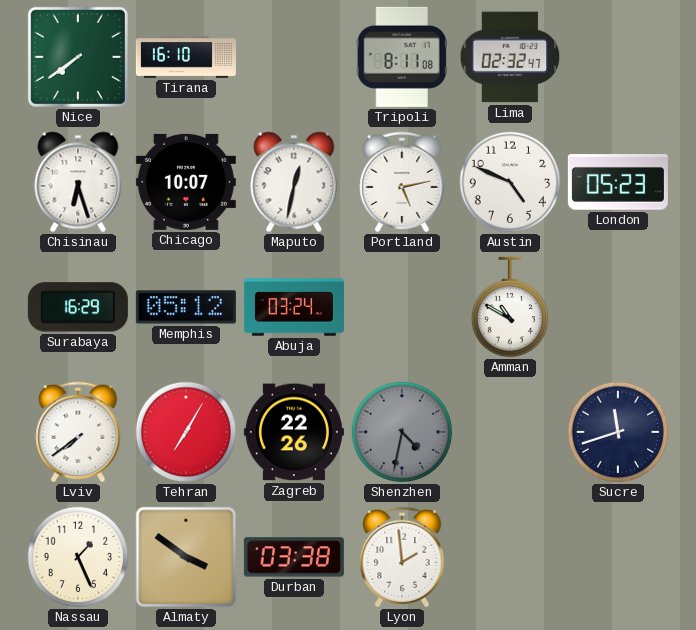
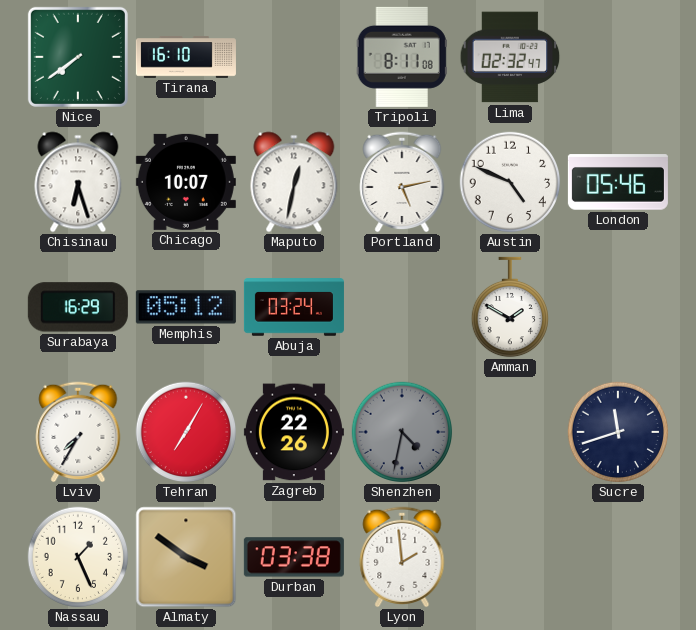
London: 05:23 -> 05:46
Amman: 10:50 -> 1:50
Lviv: 7:39 -> 7:35
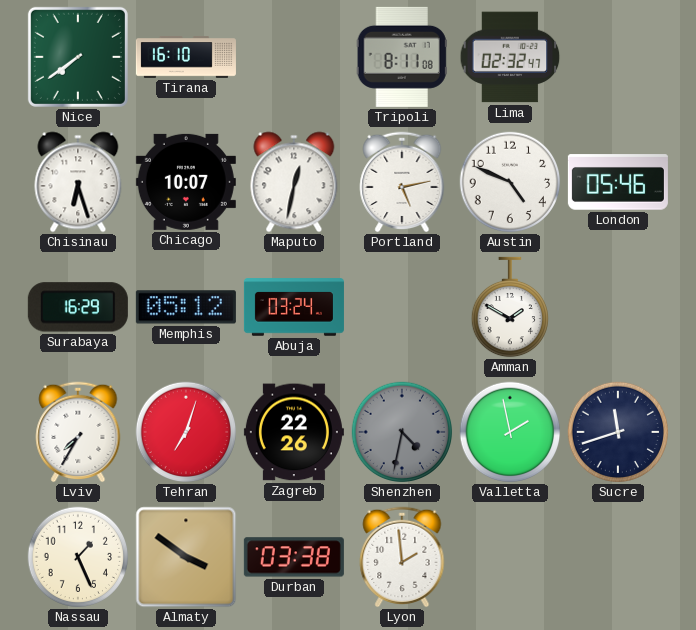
Tehran: 7:05 -> 7:03
Valletta: none -> 1:58
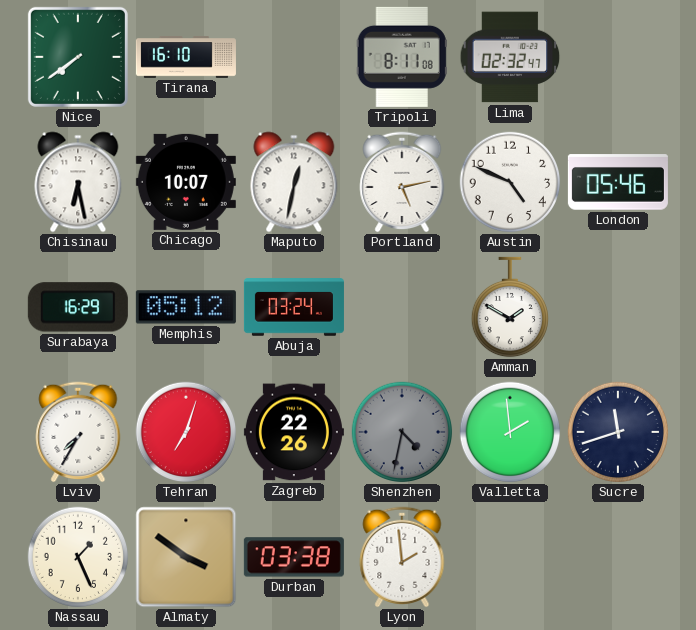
Chisinau: 6:27 -> 6:28
Valletta: 1:58 -> 1:59
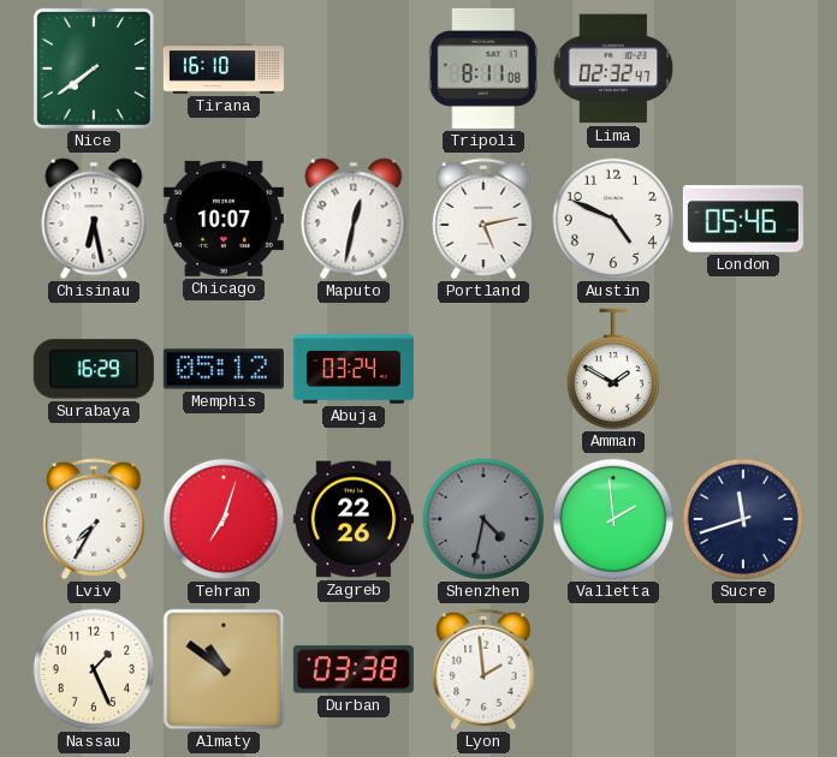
Almaty: 3:51 -> 10:51
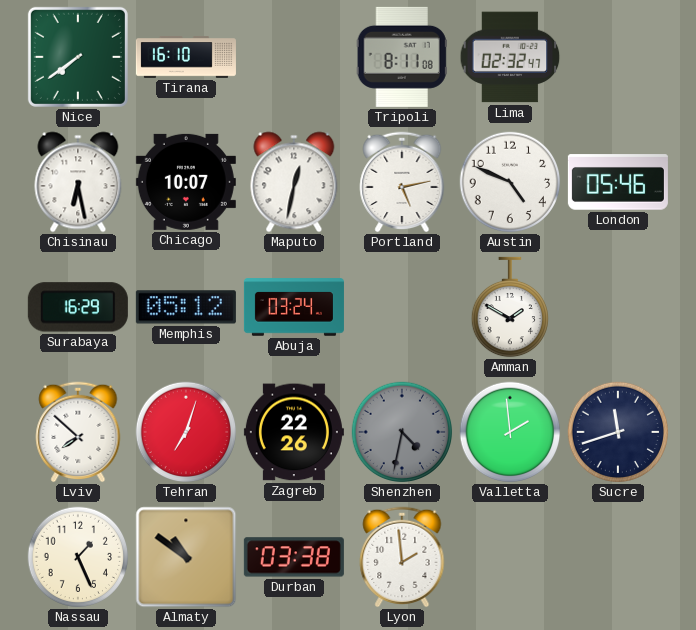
Lviv: 7:35 -> 7:52
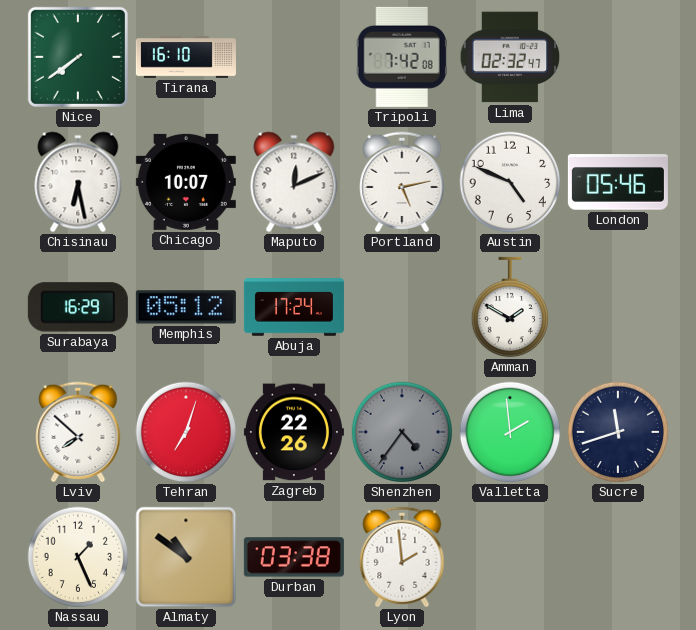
Tripoli: 8:11 -> 7:42
Maputo: 12:32 -> 12:11
Abuja: 03:24 -> 17:24
Shenzhen: 4:32 -> 4:36
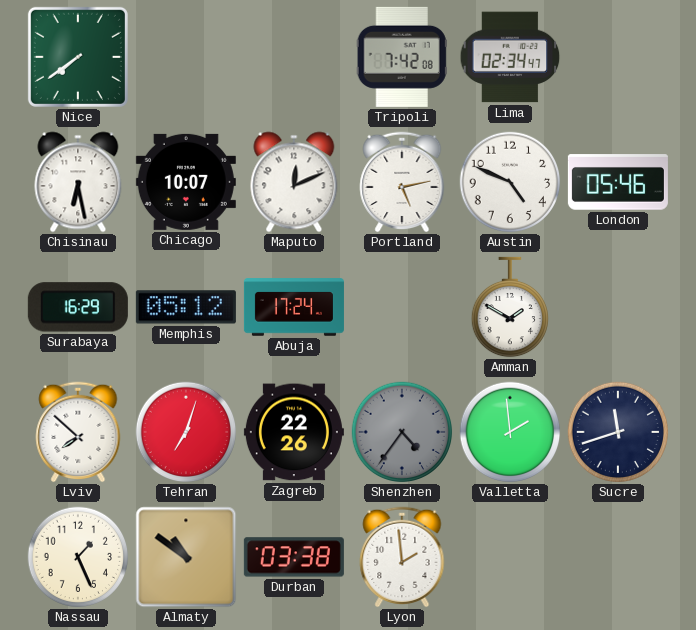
Tirana: 16:10 -> none
Lima: 02:32 -> 02:34
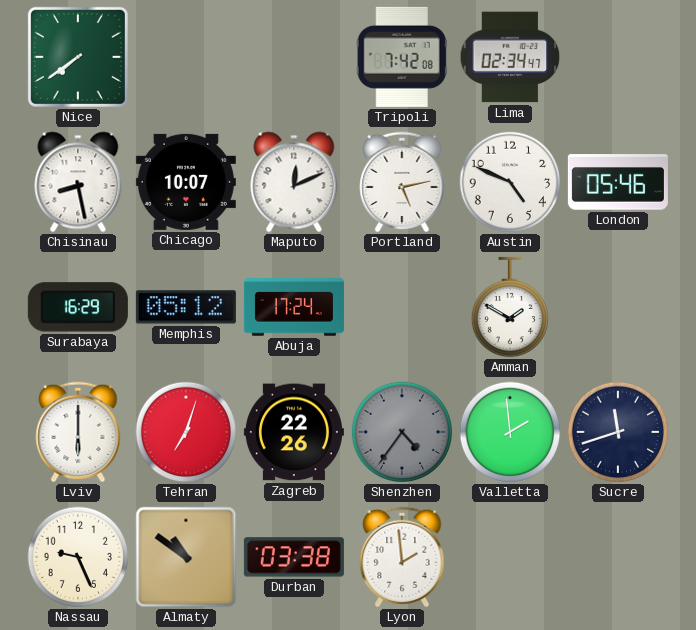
Chisinau: 6:28 -> 8:28
Lviv: 7:52 -> 6:00
Nassau: 1:26 -> 9:26
